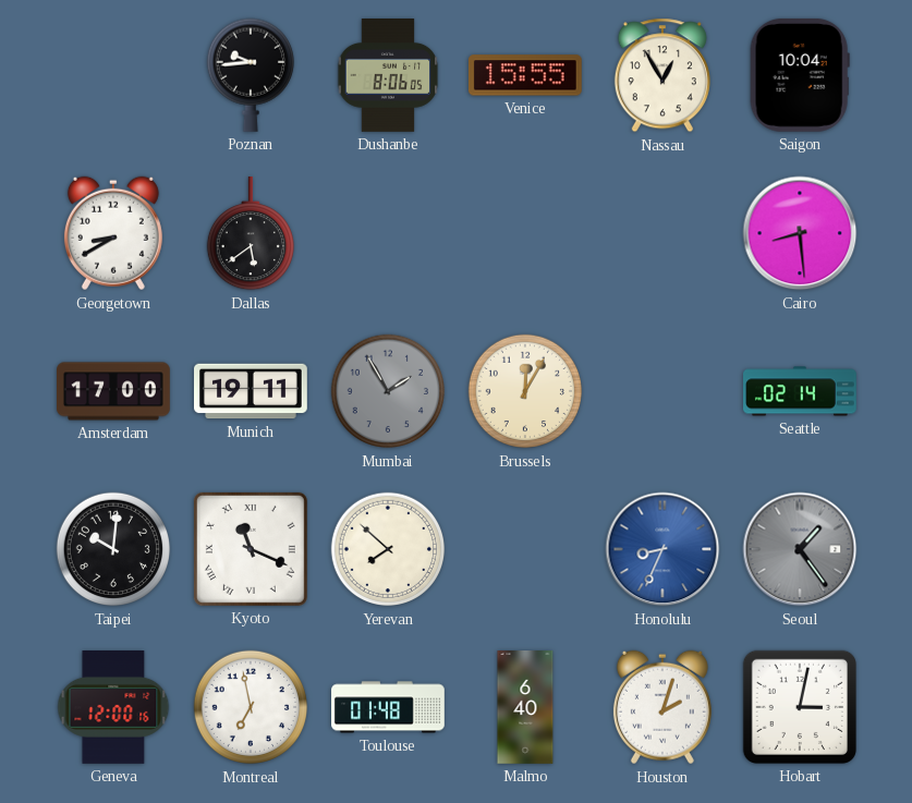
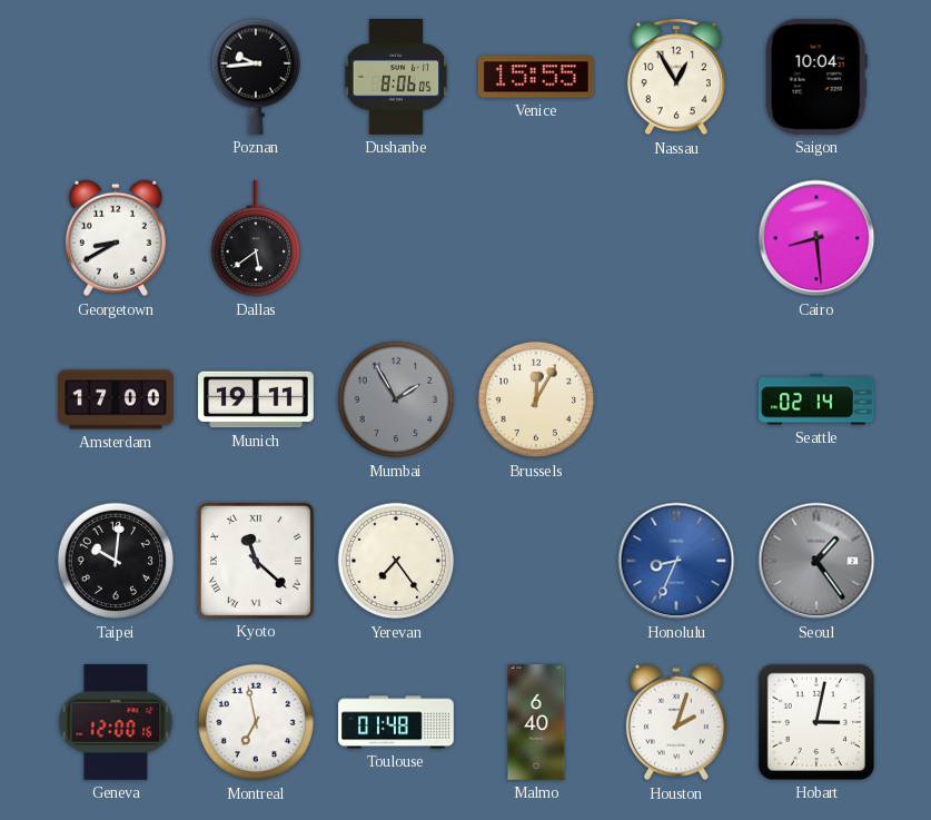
Kyoto: 11:19 -> 11:22
Yerevan: 7:52 -> 7:24
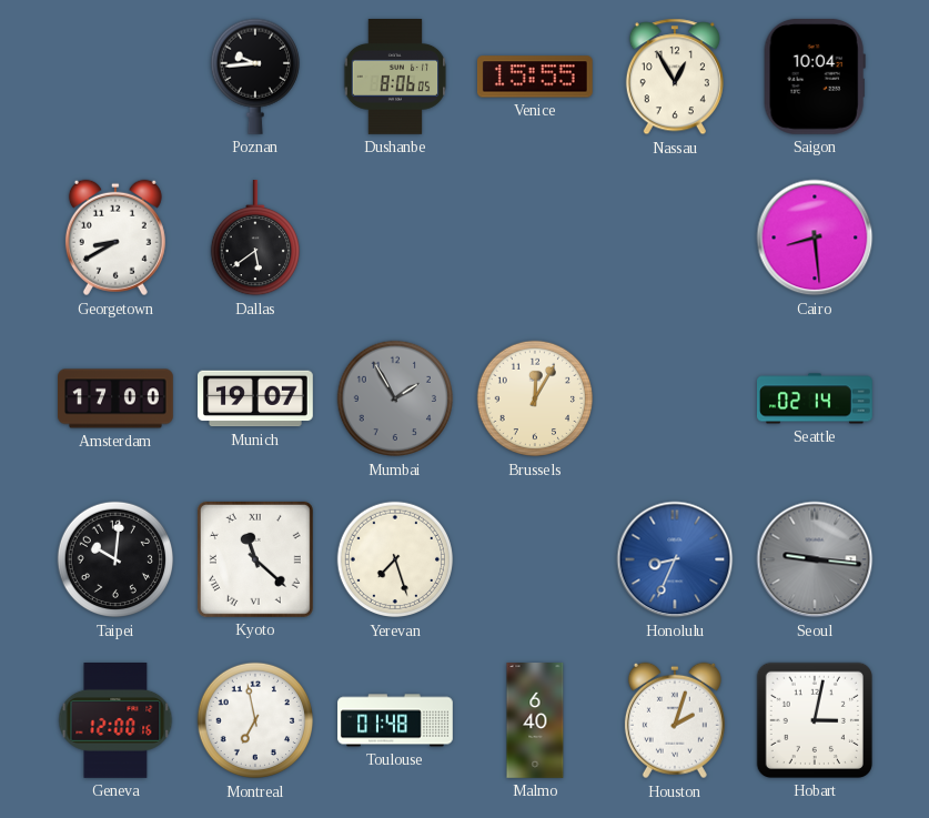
Munich: 19:11 -> 19:07
Yerevan: 7:24 -> 7:27
Seoul: 1:24 -> 9:16
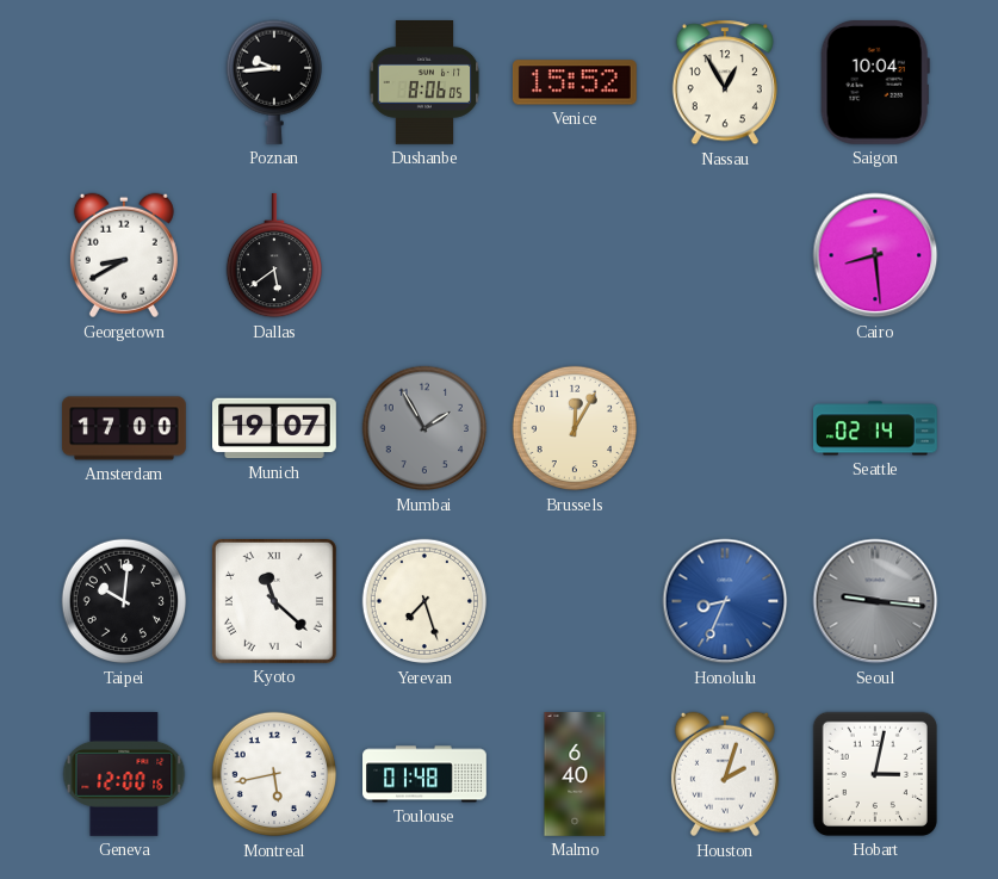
Venice: 15:55 -> 15:52
Montreal: 6:58 -> 5:43
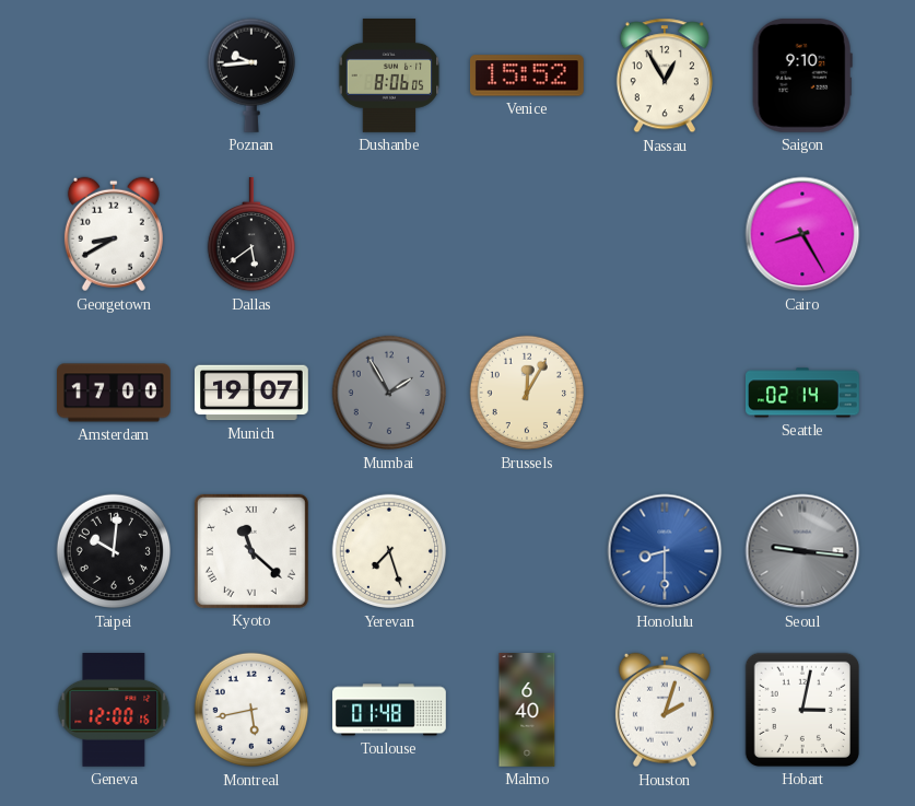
Saigon: 10:04 -> 9:10
Cairo: 8:29 -> 8:25
Honolulu: 8:34 -> 8:30
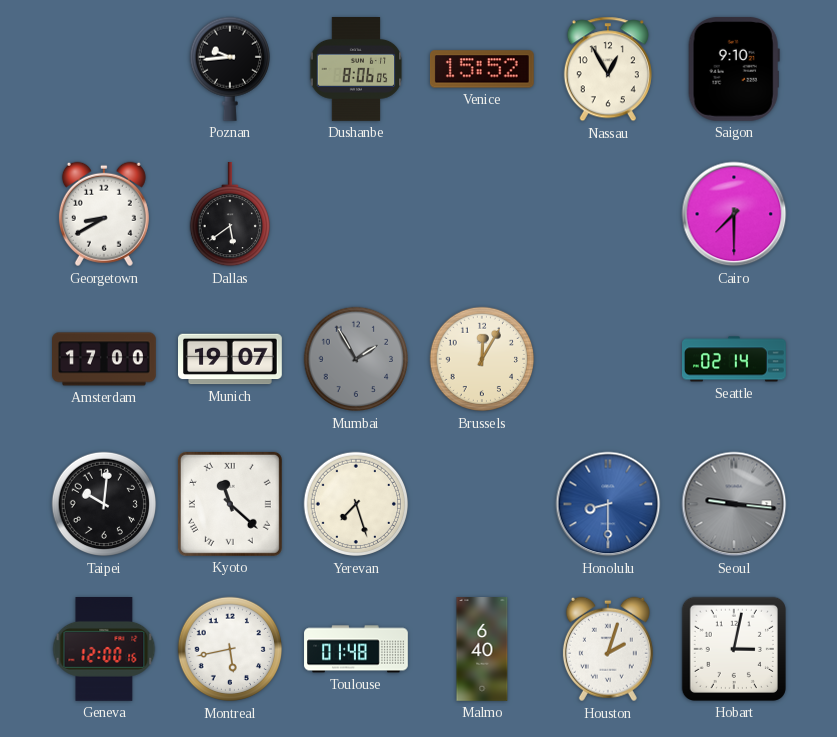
Cairo: 8:25 -> 7:30
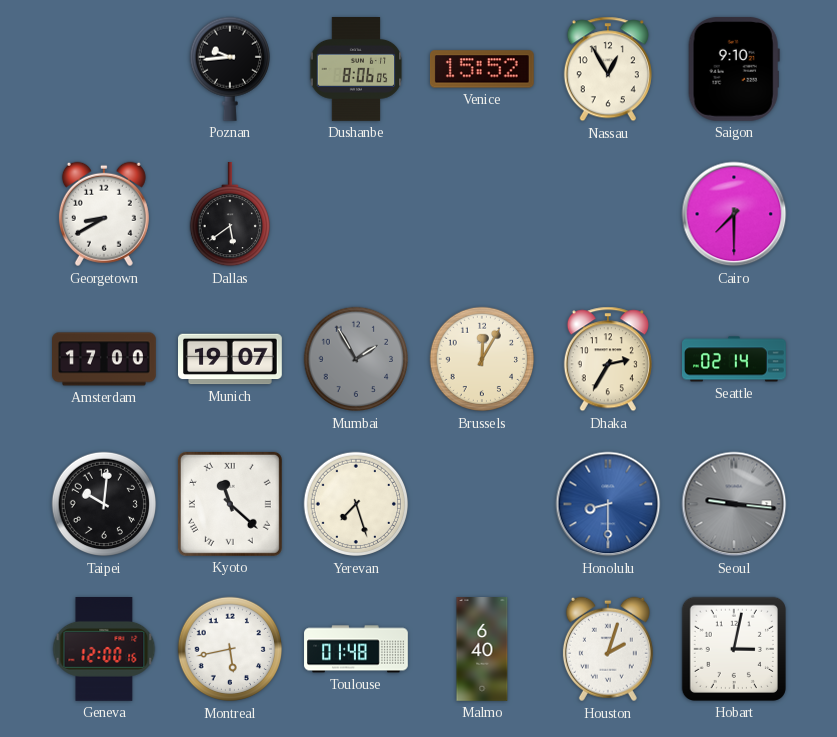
Dhaka: none -> 2:35
